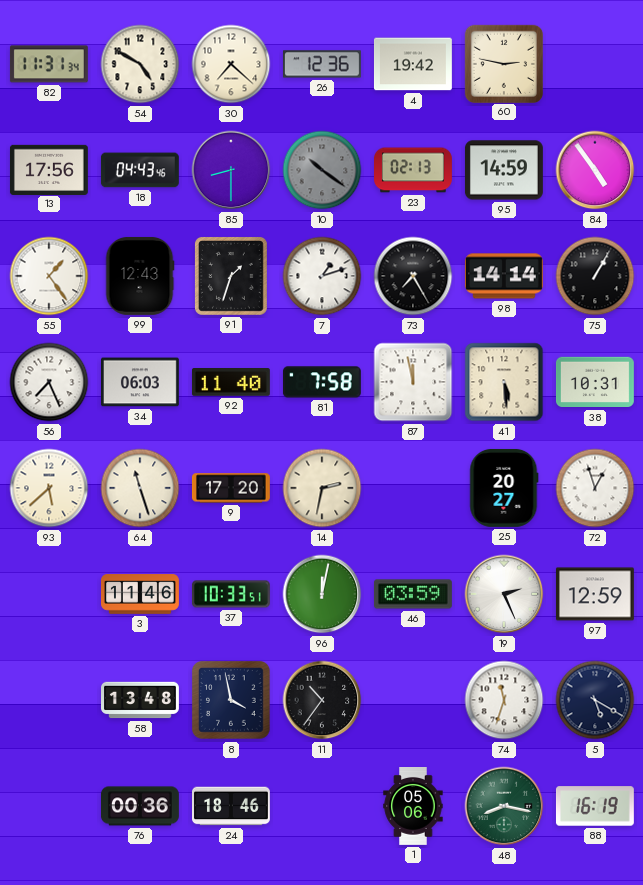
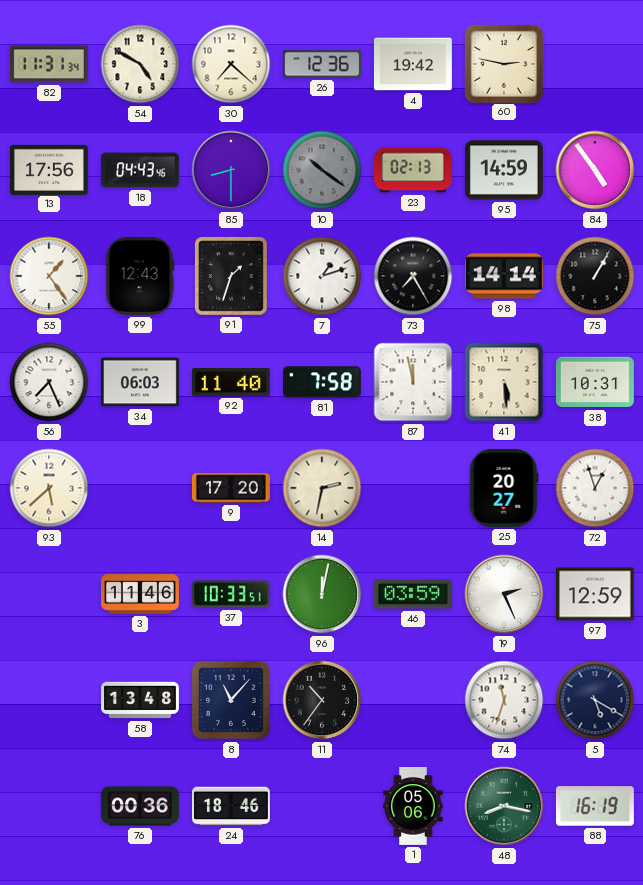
64: 11:27 -> none
8: 3:58 -> 11:07
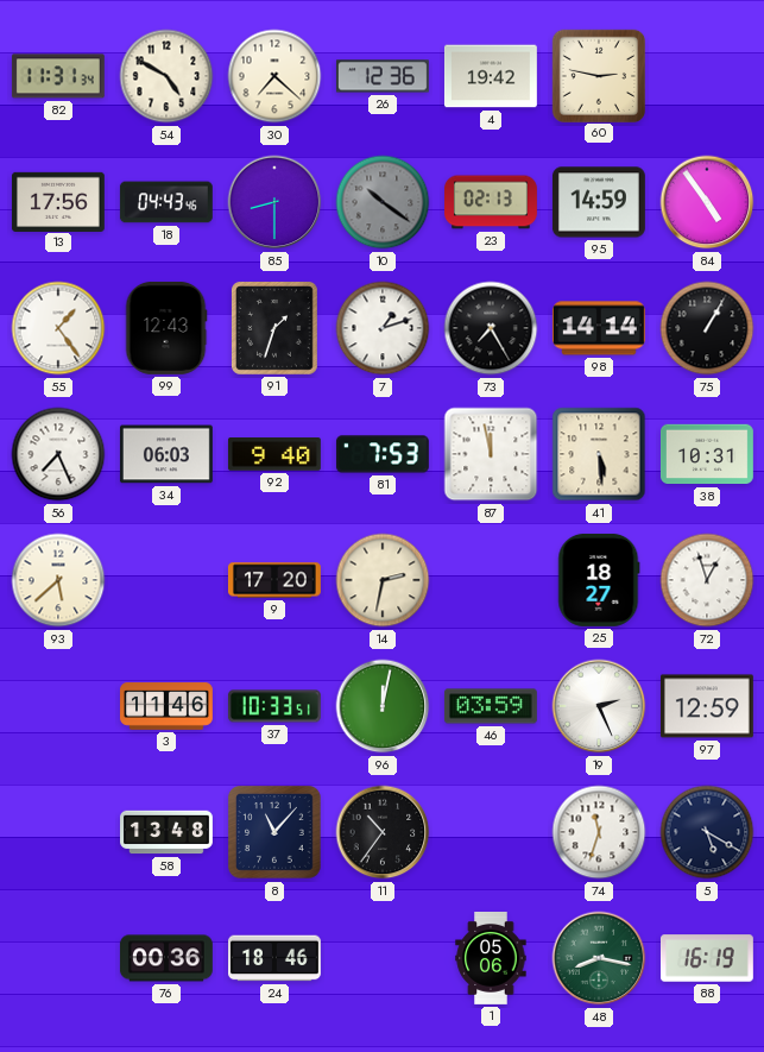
92: 11:40 -> 9:40
81: 7:58 -> 7:53
25: 20:27 -> 18:27
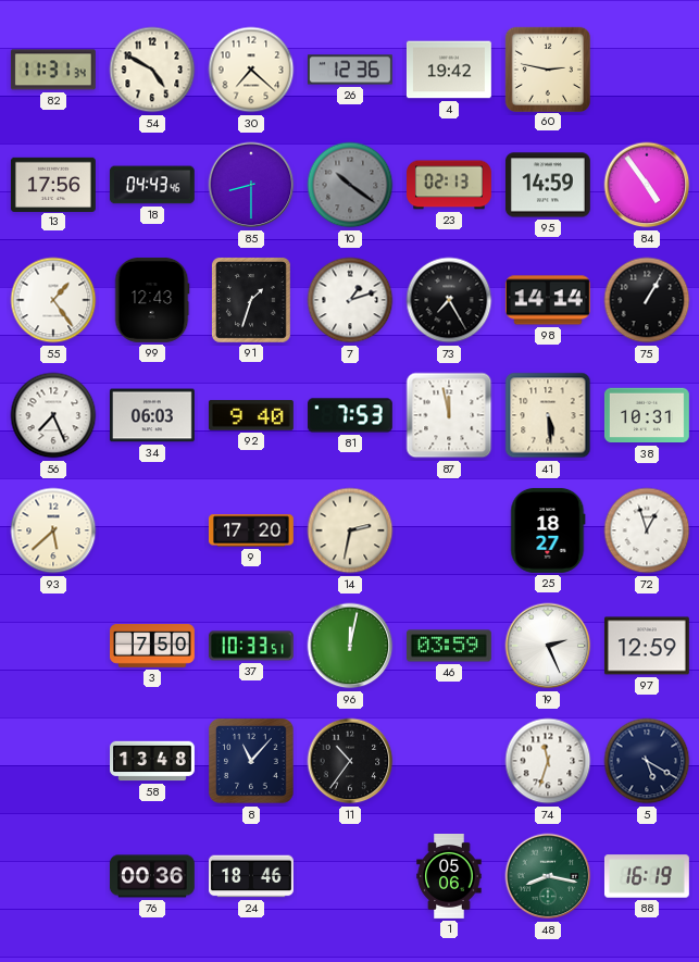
3: 11:46 -> 7:50
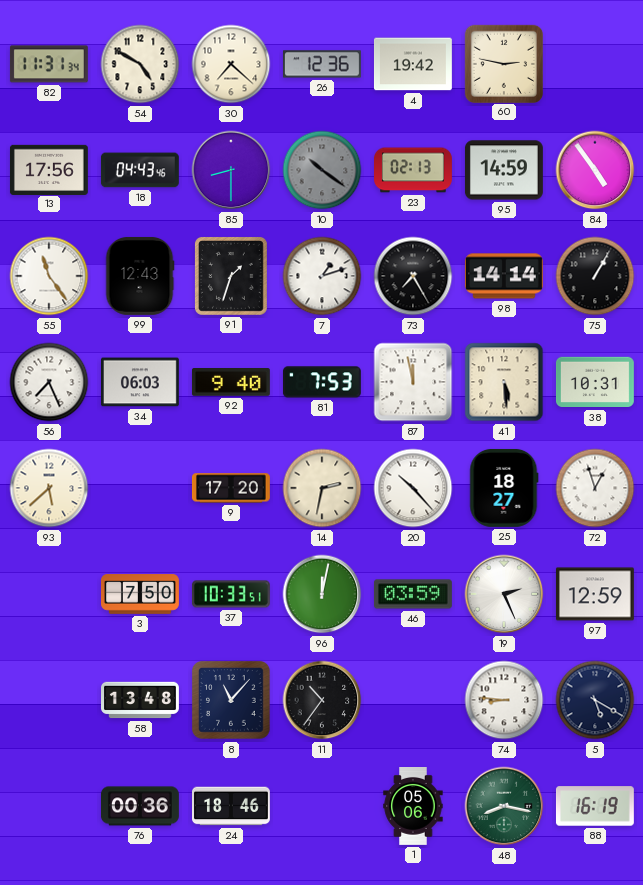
55: 1:24 -> 11:24
20: none -> 10:23
74: 11:33 -> 8:46
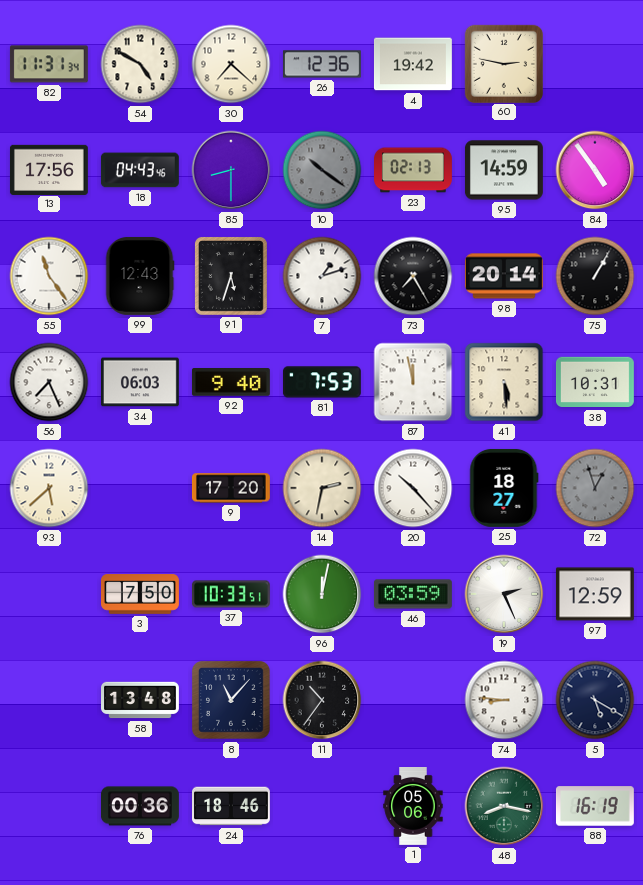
91: 1:33 -> 5:33
98: 14:14 -> 20:14
72 dial: white -> grey
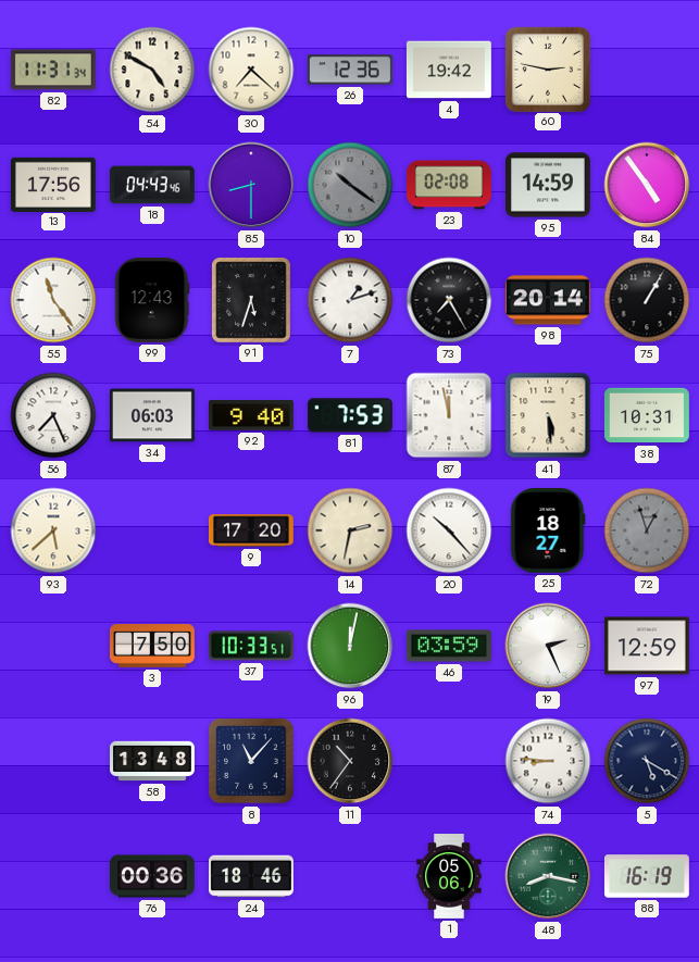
23: 02:13 -> 02:08
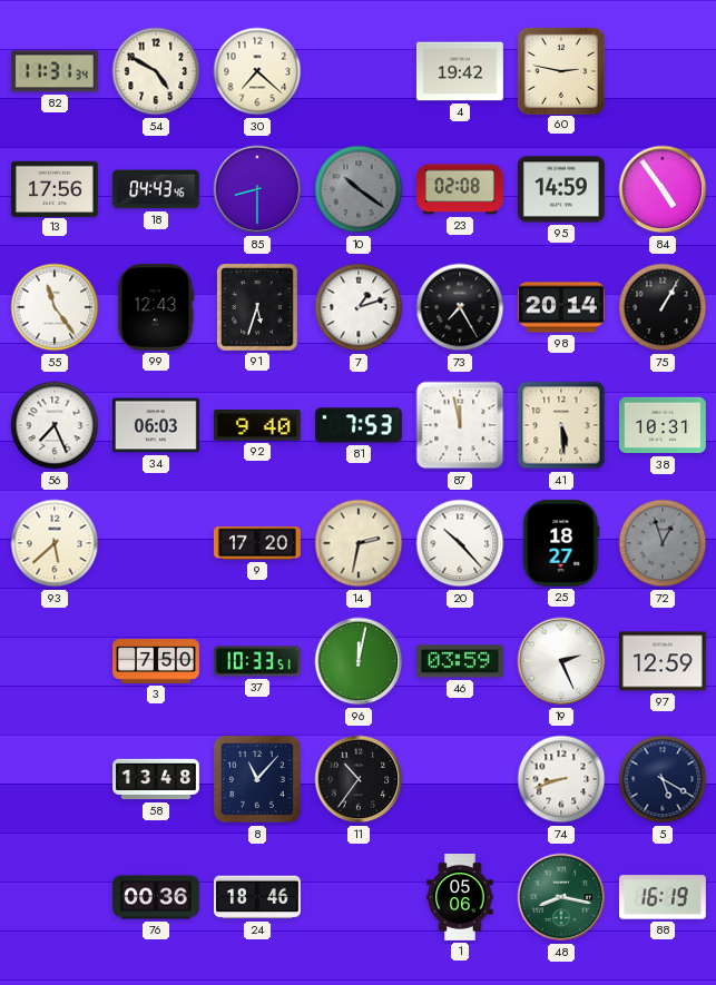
26: 12:36 -> none
74: 8:46 -> 8:42
